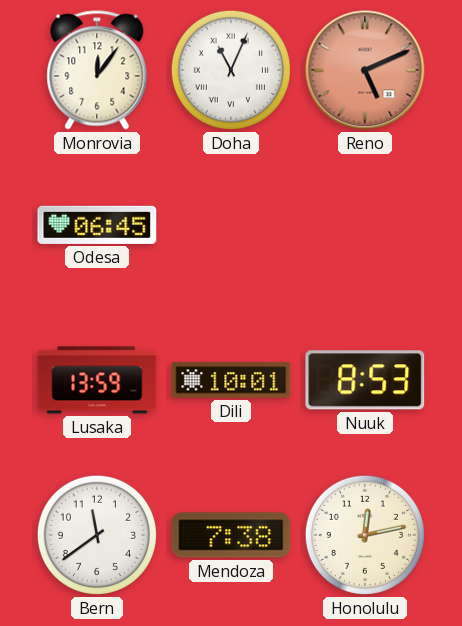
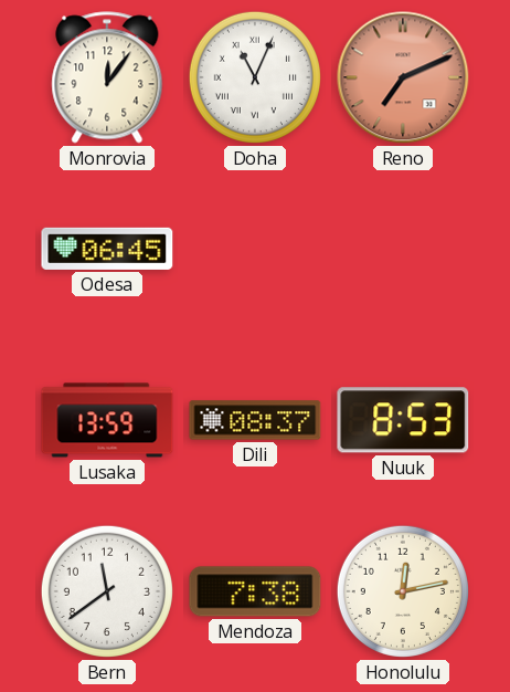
Reno: 5:11 -> 7:11
Dili: 10:01 -> 08:37
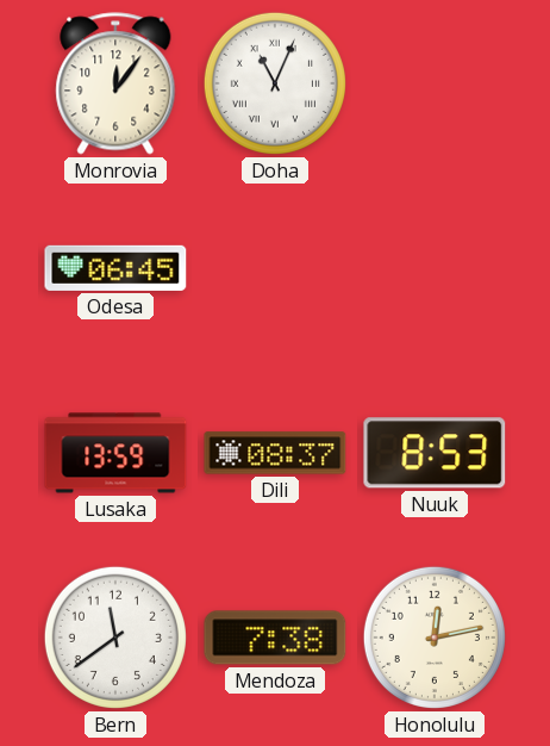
Reno: 7:11 -> none
